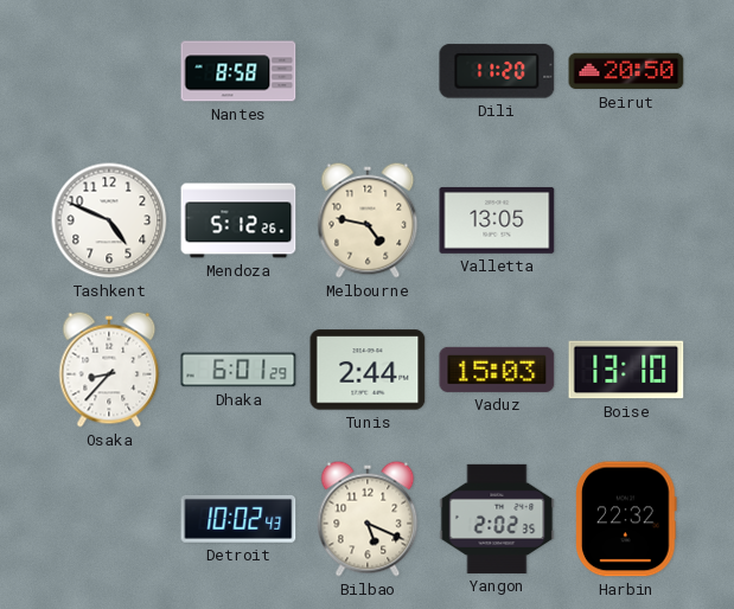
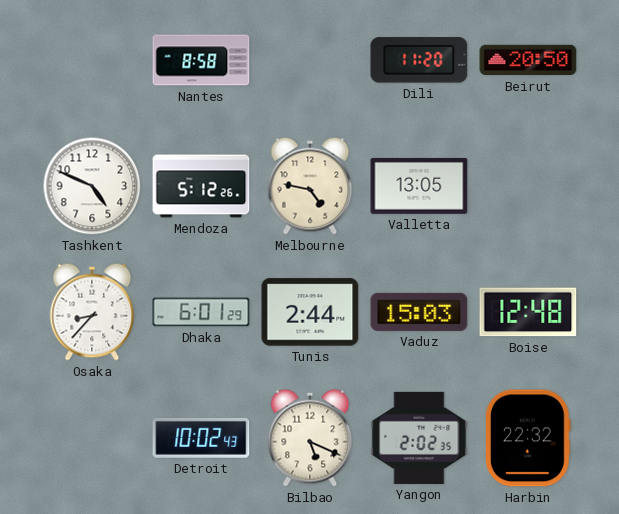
Boise: 13:10 -> 12:48
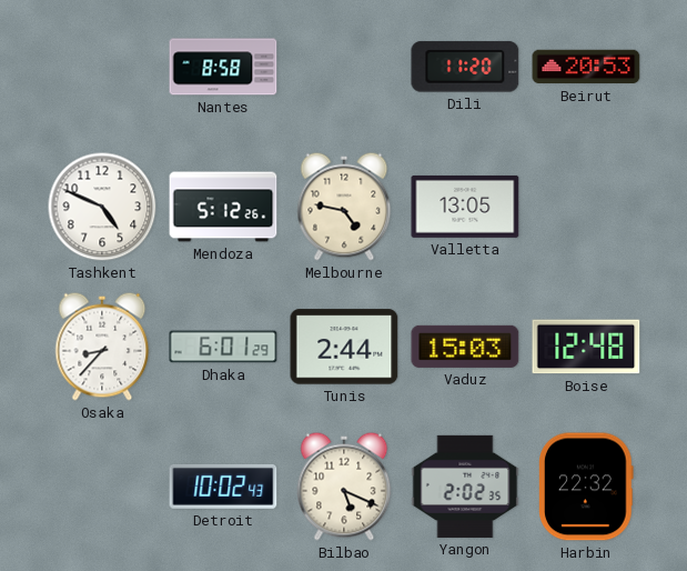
Beirut: 20:50 -> 20:53
